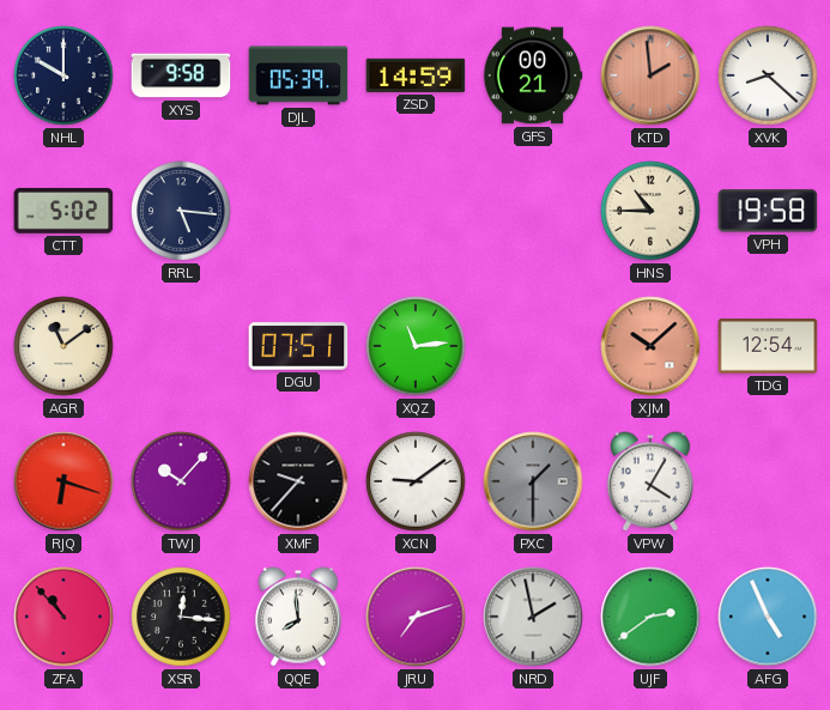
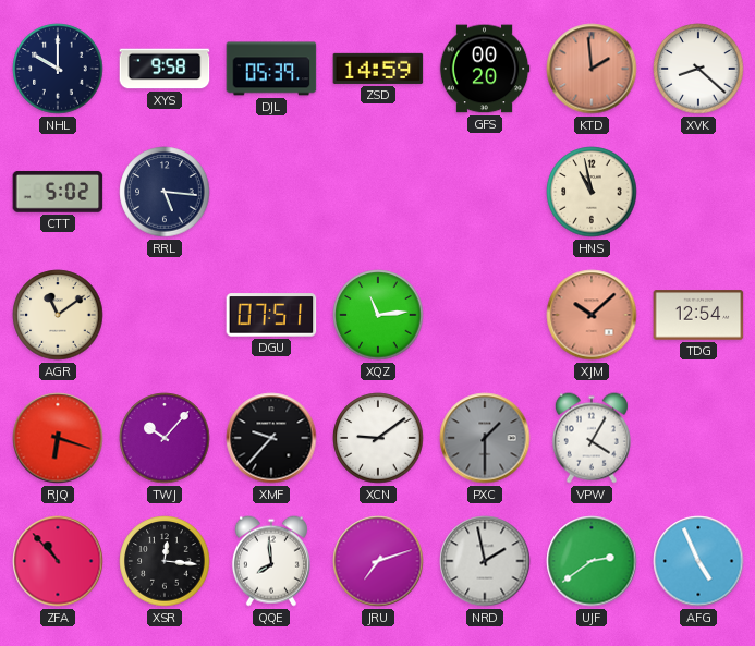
GFS: 00:21 -> 00:20
HNS: 10:45 -> 10:58
VPH: 19:58 -> none
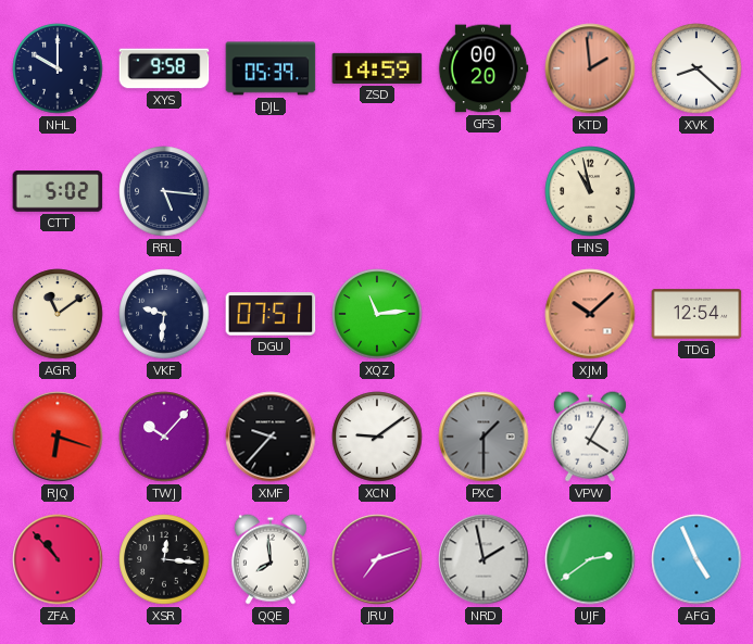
VKF: none -> 9:31
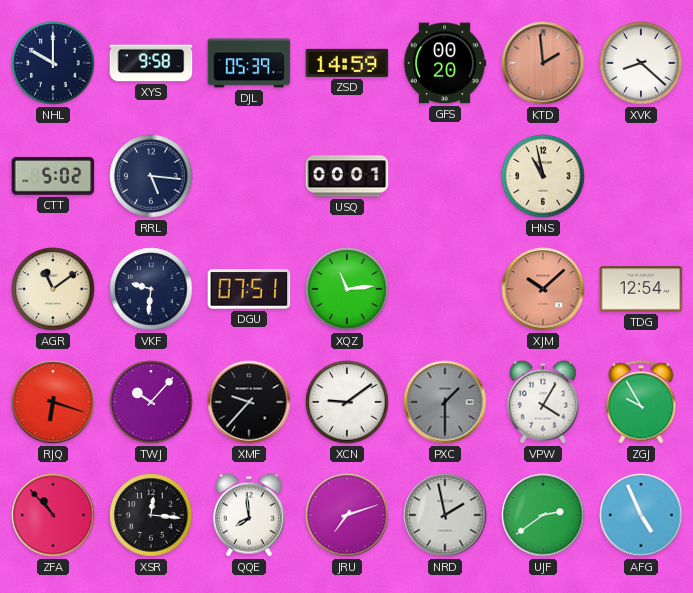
USQ: none -> 00:01
ZGJ: none -> 9:55
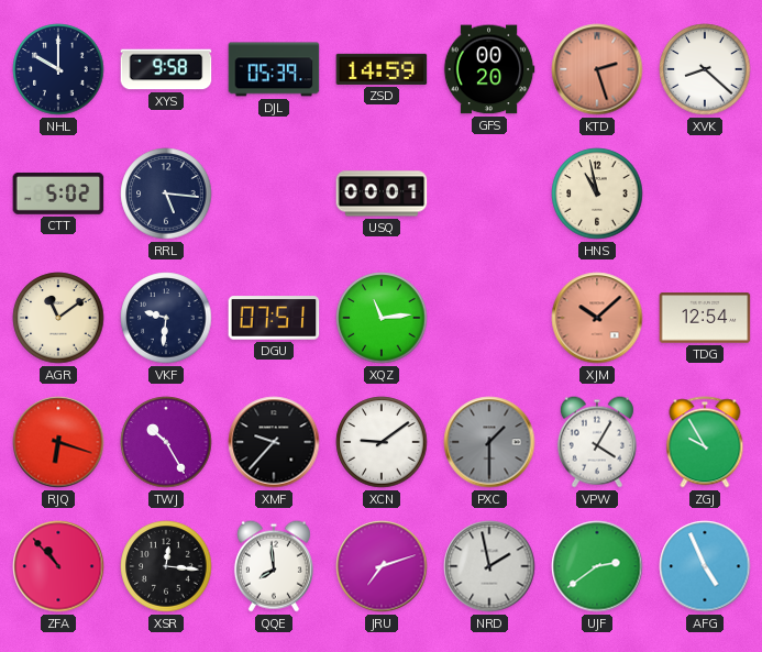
KTD: 1:59 -> 2:27
TWJ: 10:07 -> 10:25
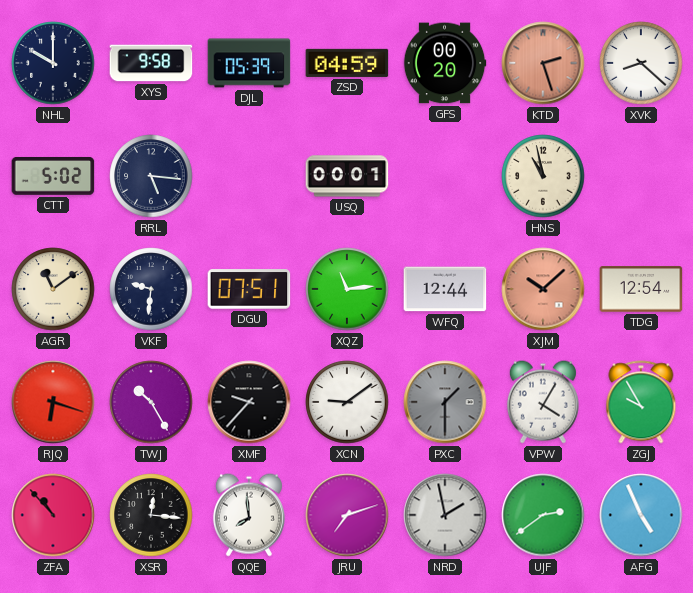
ZSD: 14:59 -> 04:59
WFQ: none -> 12:44
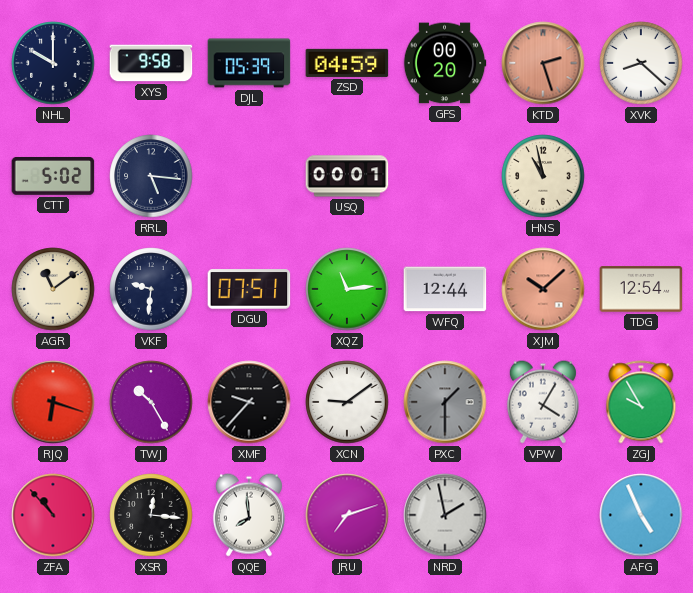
UJF: 2:39 -> none
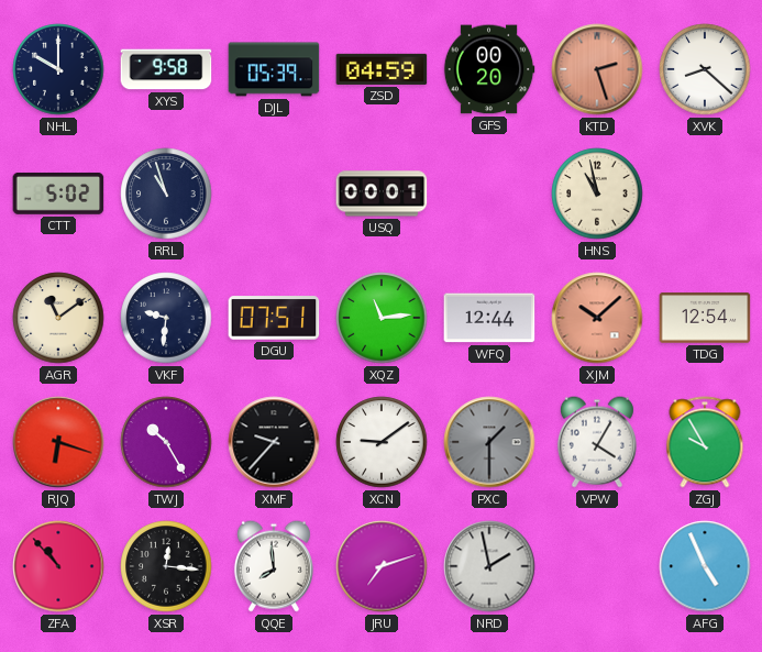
RRL: 5:16 -> 10:57
